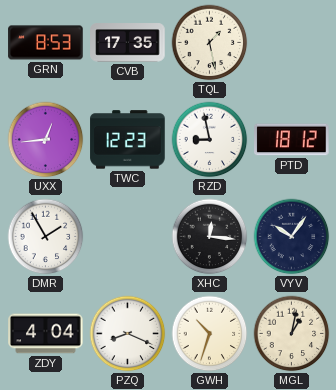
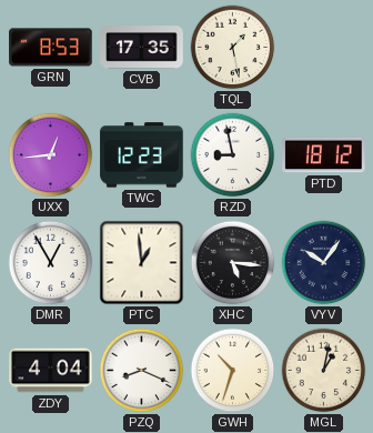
DMR: 1:55 -> 12:55
PTC: none -> 12:59
XHC: 12:16 -> 5:16
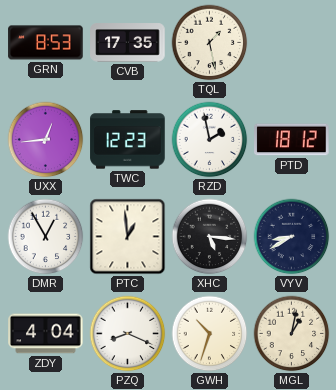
RZD: 8:58 -> 1:58
VYV: 10:06 -> 8:40
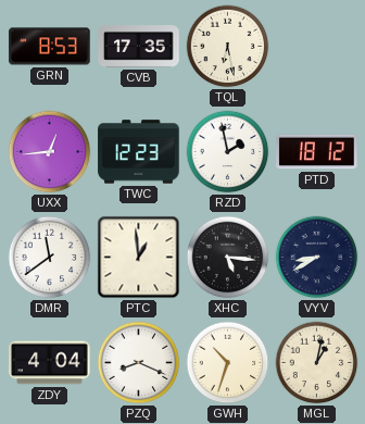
TQL: 1:28 -> 6:28
DMR: 12:55 -> 11:39
